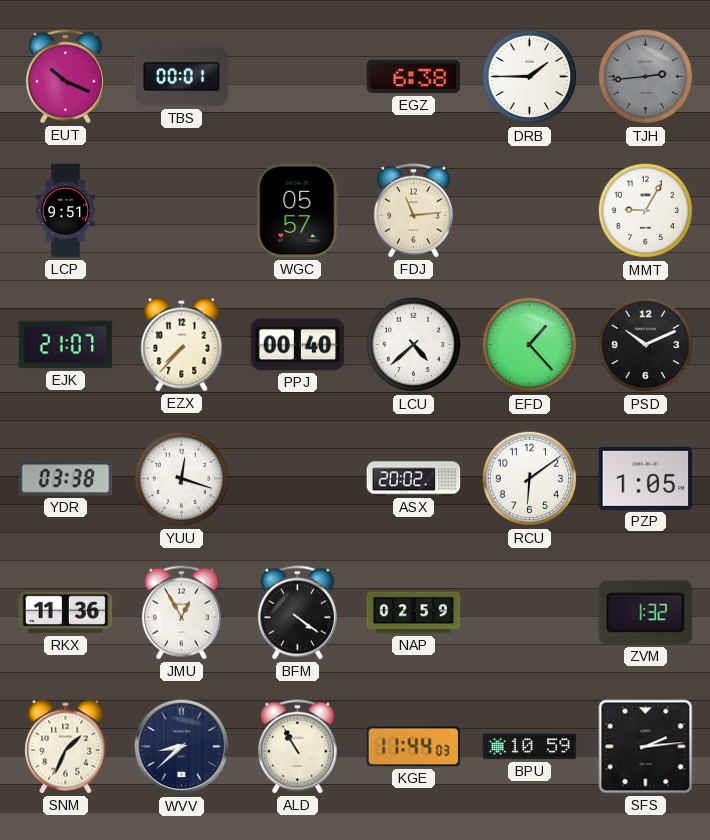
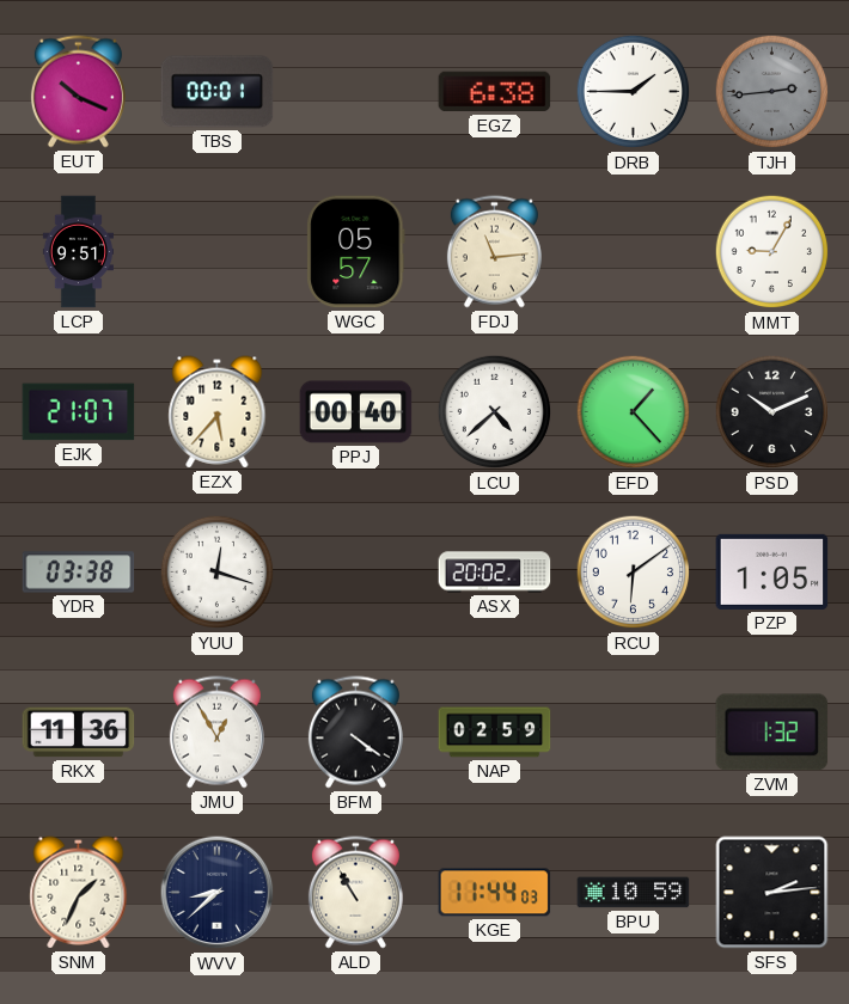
EZX: 7:37 -> 5:37
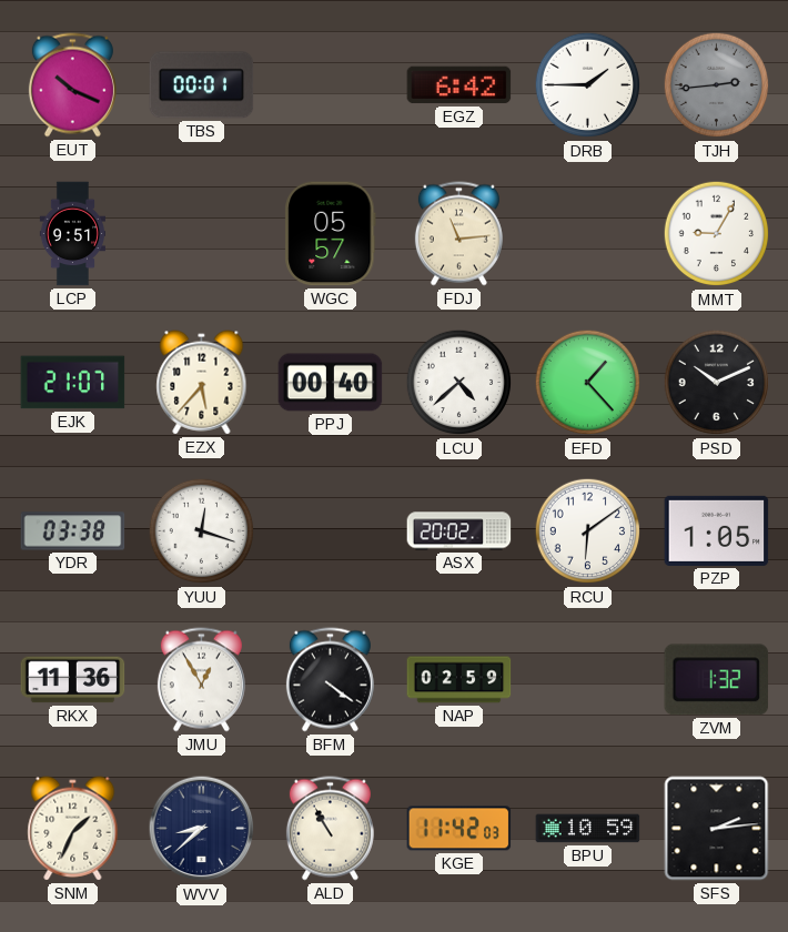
EGZ: 6:38 -> 6:42
KGE: 11:44 -> 11:42
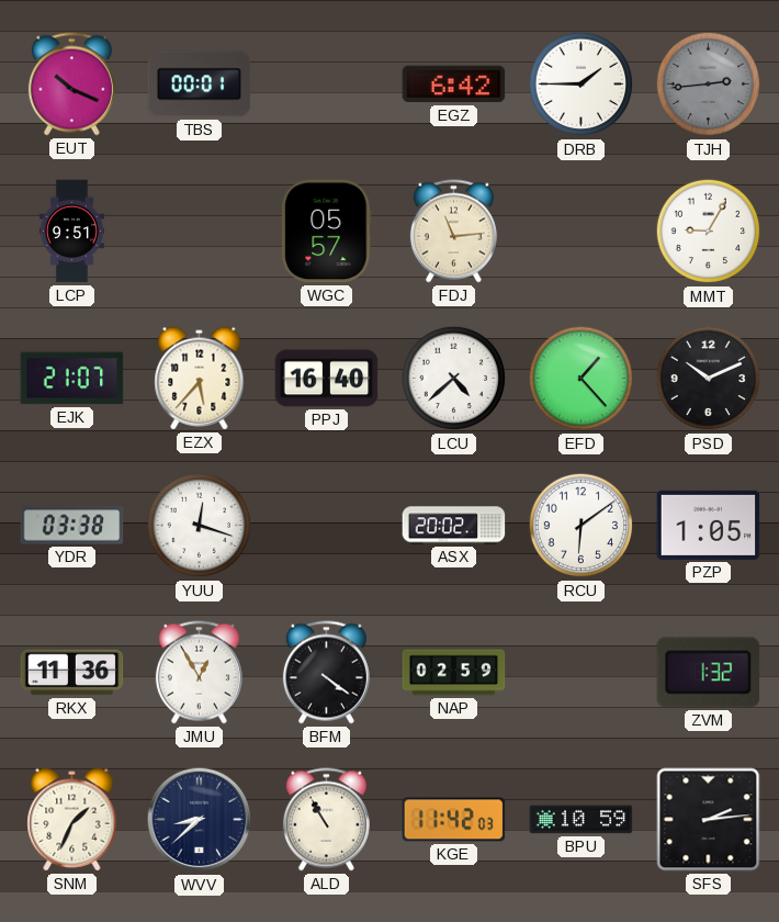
PPJ: 00:40 -> 16:40
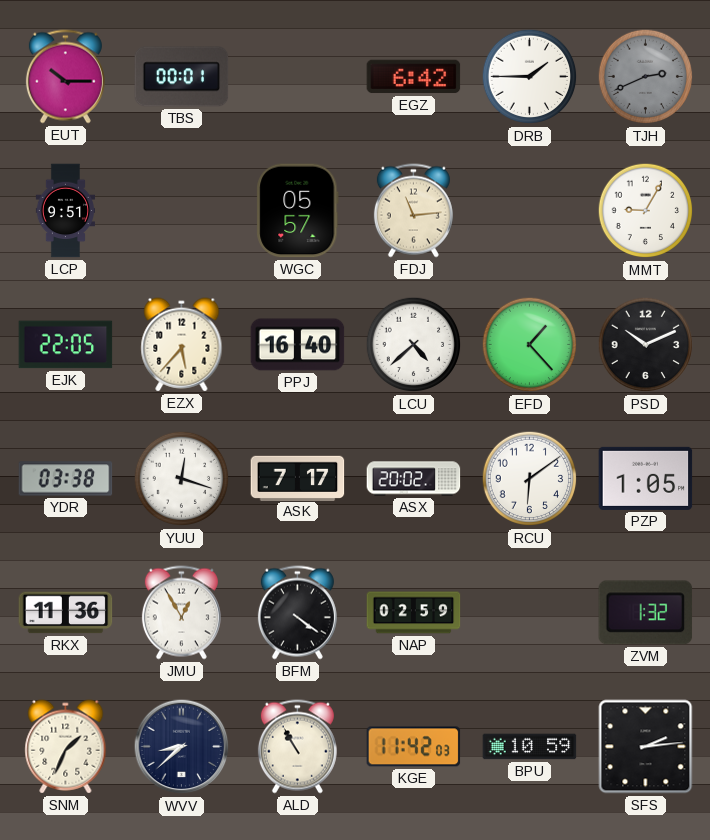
EUT: 10:19 -> 10:15
TJH: 2:44 -> 2:41
EJK: 21:07 -> 22:05
ASK: none -> 7:17
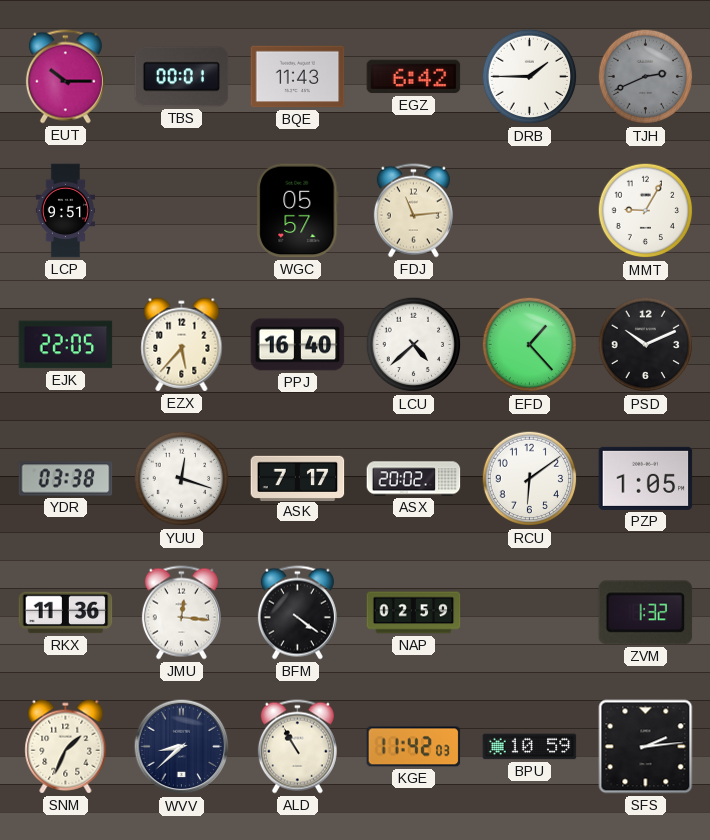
BQE: none -> 11:43
JMU: 12:55 -> 12:16
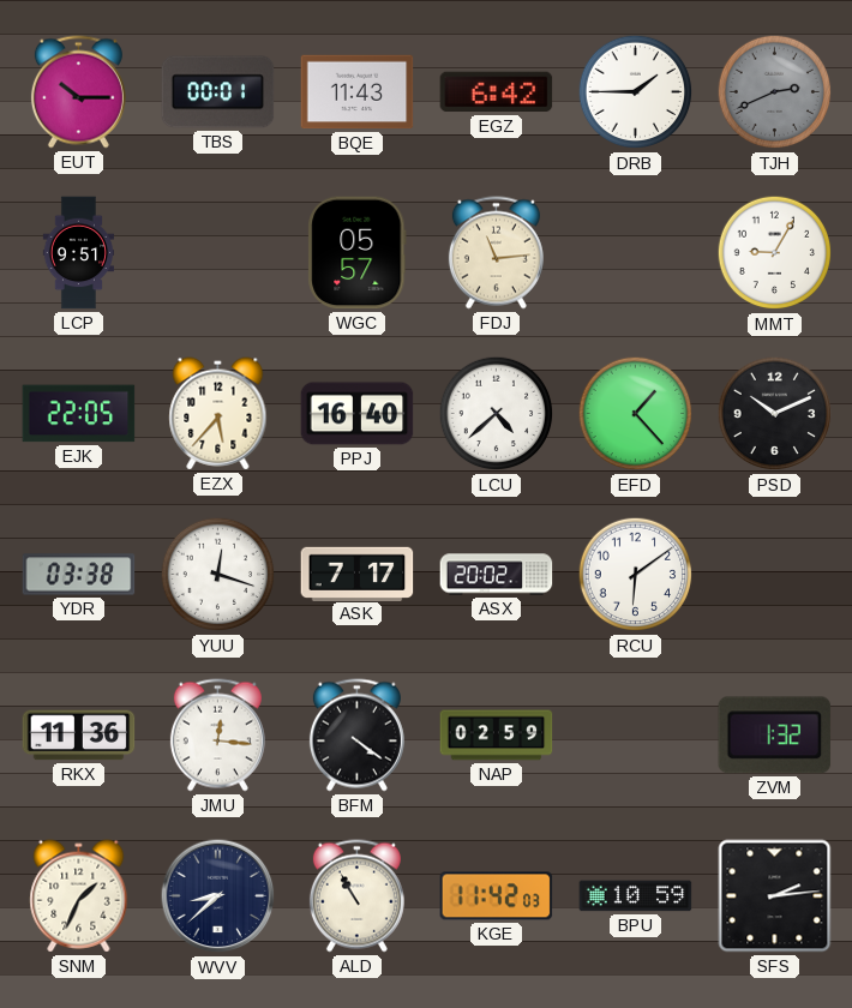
PZP: 1:05 -> none
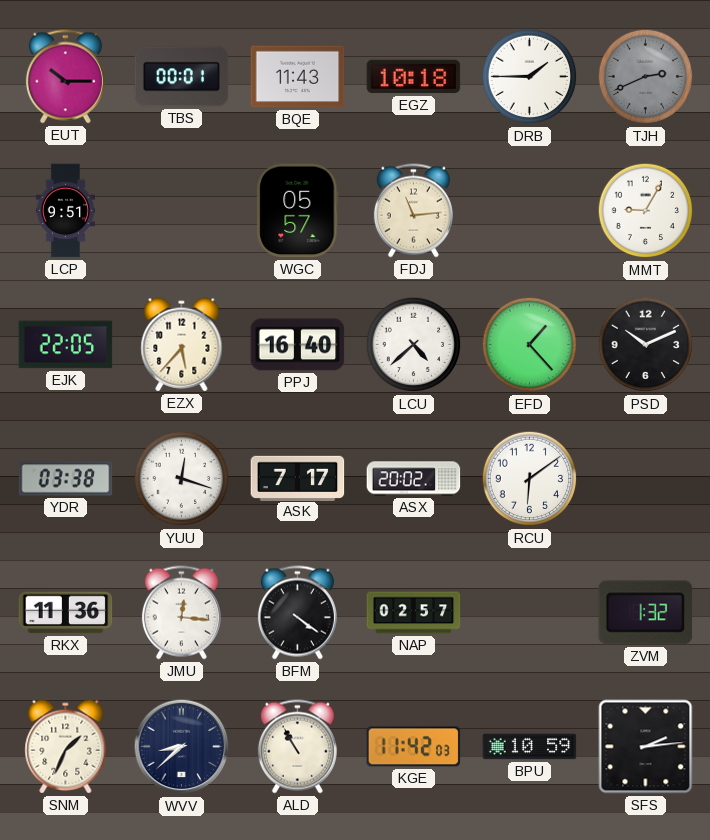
EGZ: 6:42 -> 10:18
NAP: 02:59 -> 02:57
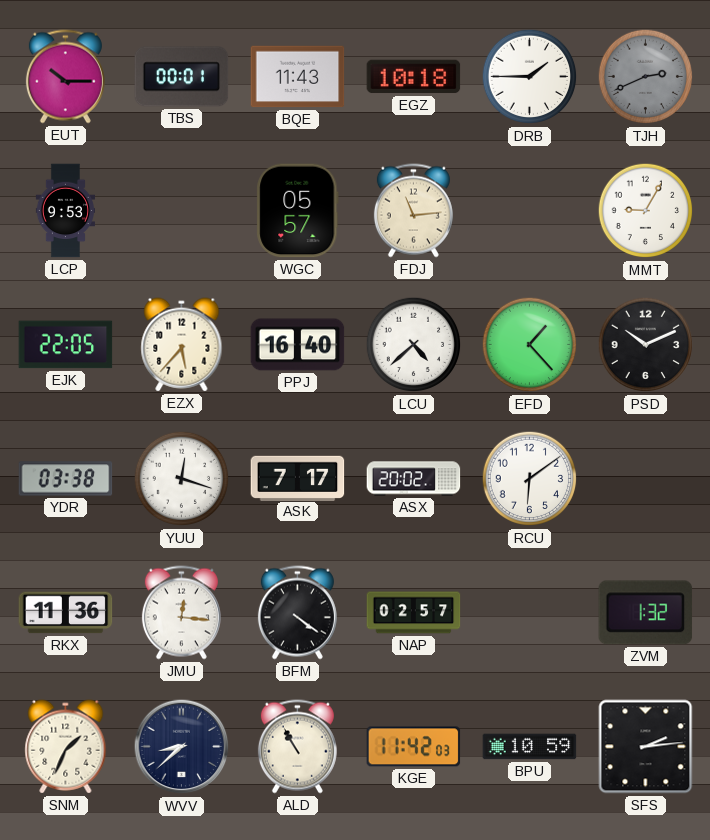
LCP: 9:51 -> 9:53
